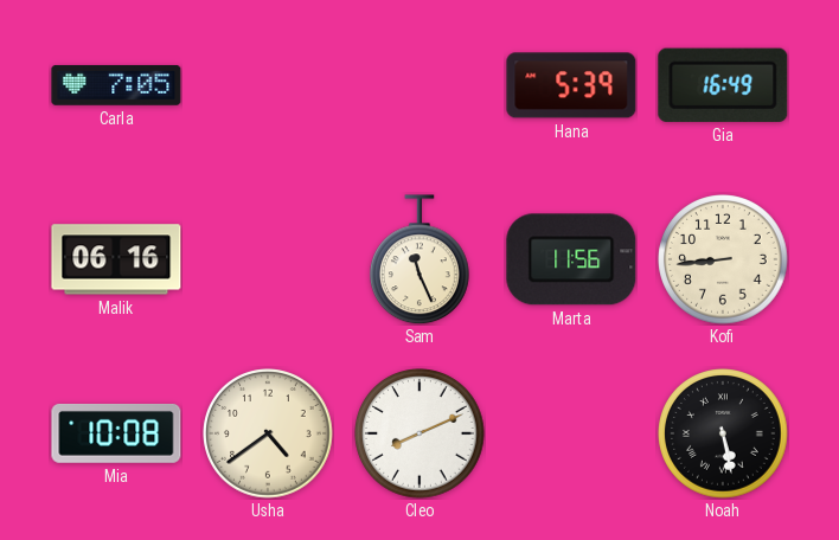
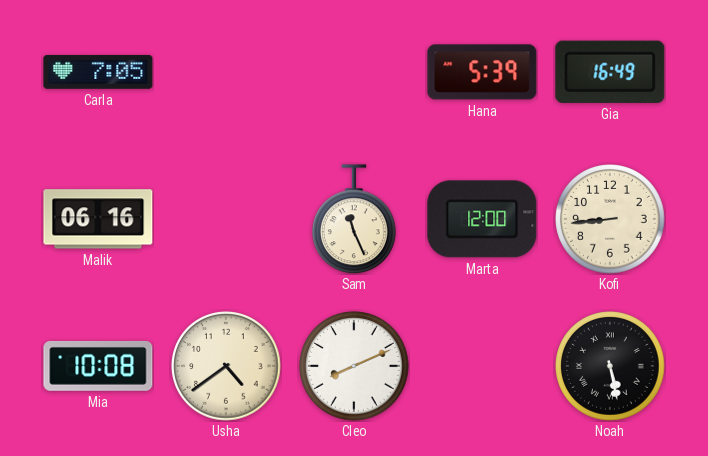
Marta: 11:56 -> 12:00
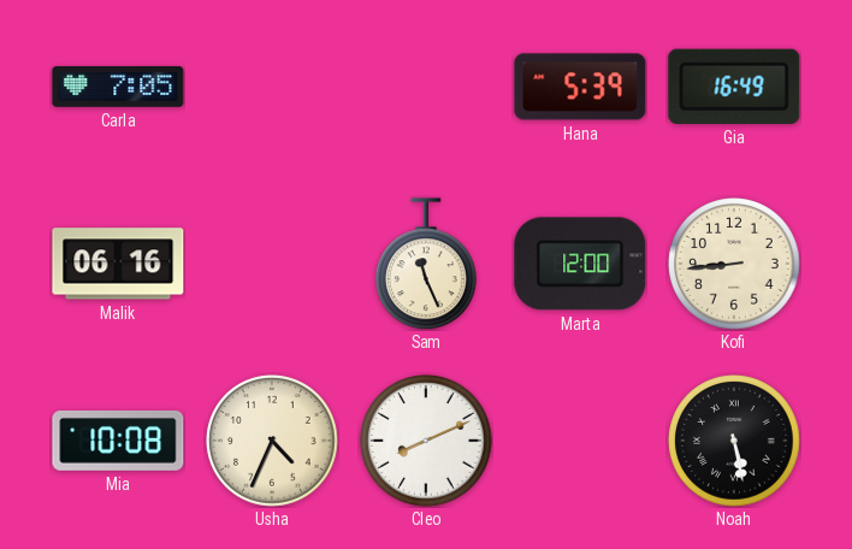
Usha: 4:39 -> 4:34
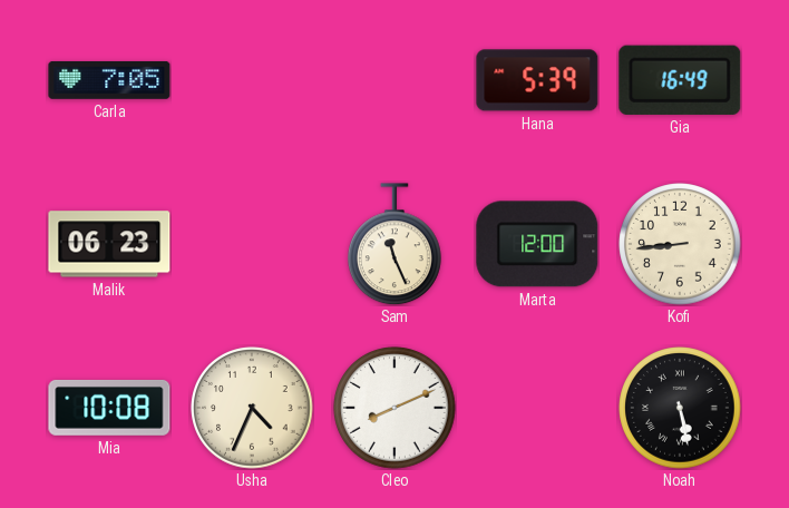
Malik: 06:16 -> 06:23
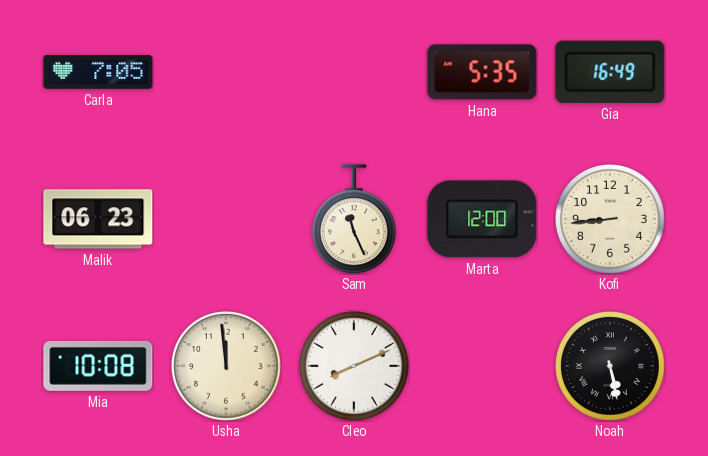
Hana: 5:39 -> 5:35
Usha: 4:34 -> 11:59
